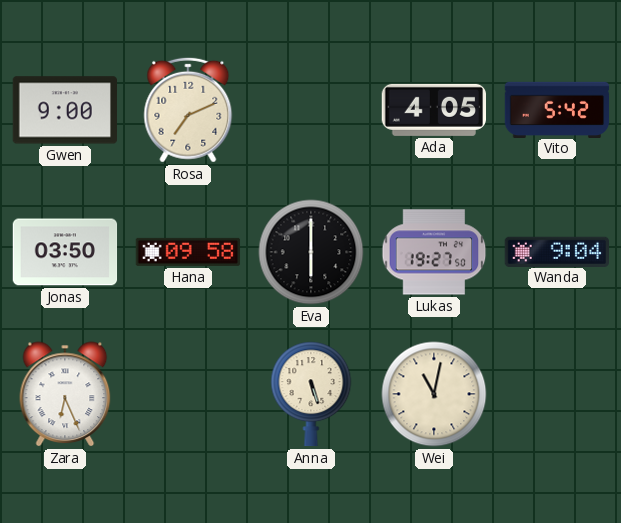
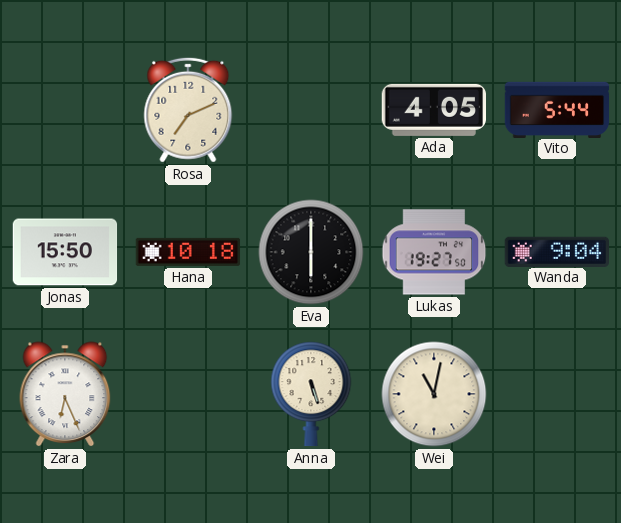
Gwen: 9:00 -> none
Vito: 5:42 -> 5:44
Jonas: 03:50 -> 15:50
Hana: 09:58 -> 10:18
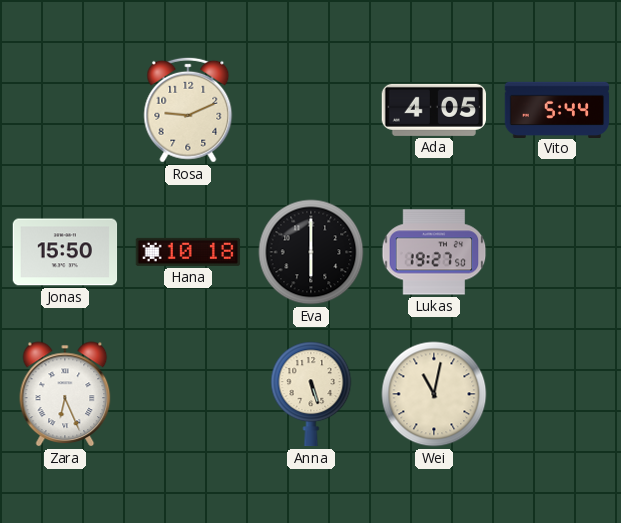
Rosa: 7:11 -> 9:11
Wanda: 9:04 -> none
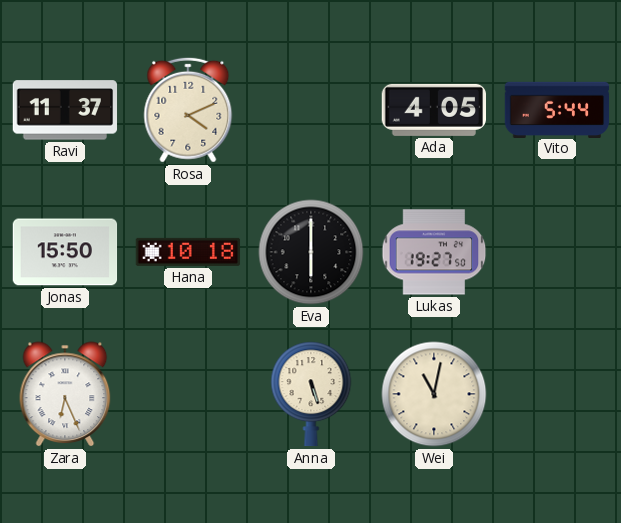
Ravi: none -> 11:37
Rosa: 9:11 -> 4:11
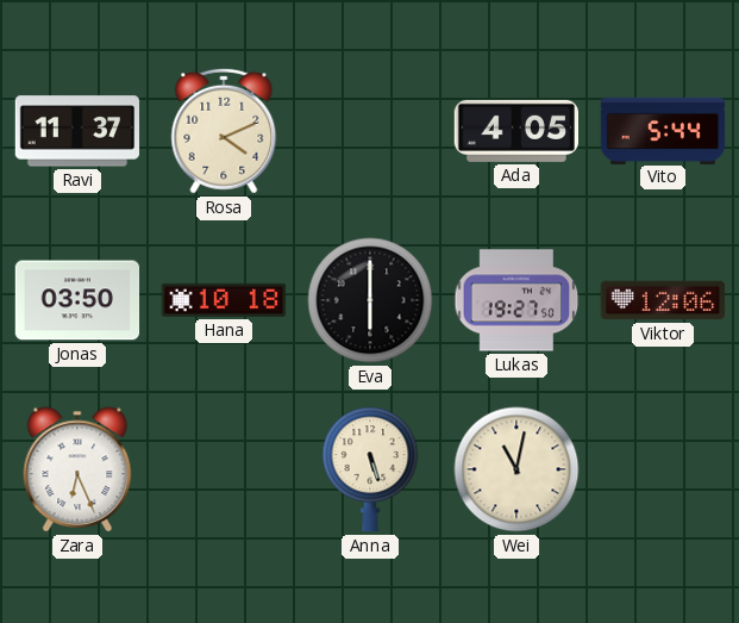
Jonas: 15:50 -> 03:50
Viktor: none -> 12:06
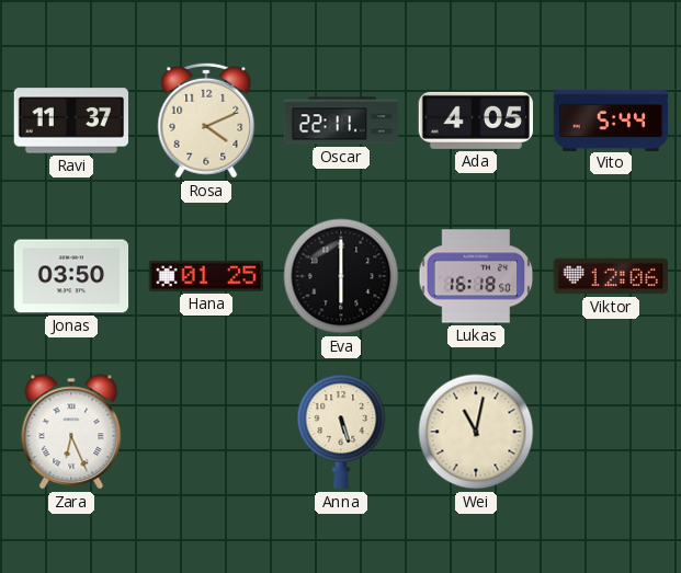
Oscar: none -> 22:11
Hana: 10:18 -> 01:25
Lukas: 19:27 -> 16:18
